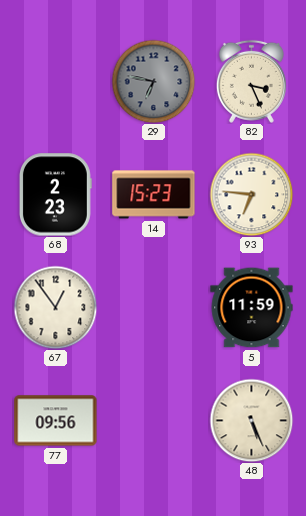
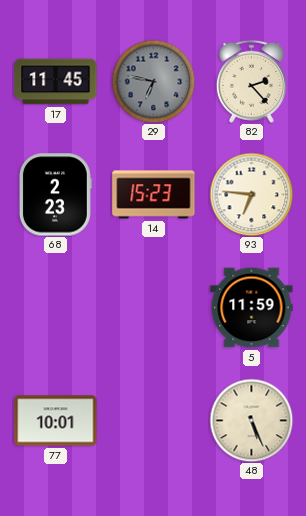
17: none -> 11:45
82: 3:26 -> 2:23
67: 12:54 -> none
77: 09:56 -> 10:01
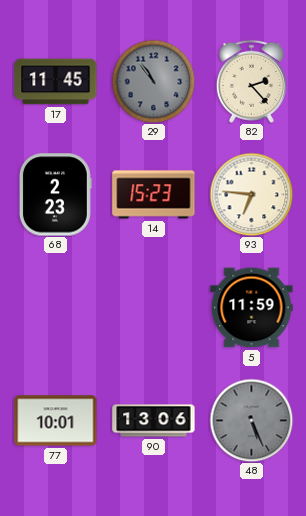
29: 6:47 -> 10:54
90: none -> 13:06
48 dial: cream -> grey
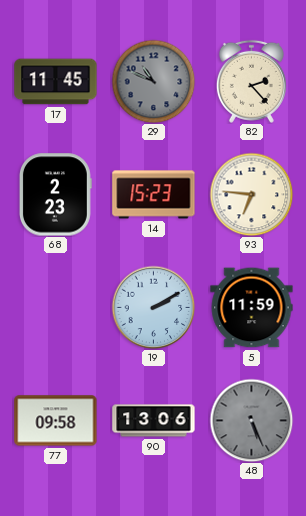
29: 10:54 -> 10:49
19: none -> 2:10
77: 10:01 -> 09:58
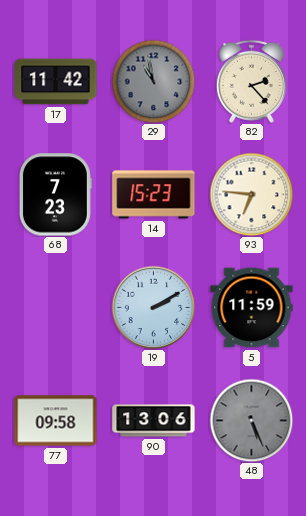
17: 11:45 -> 11:42
29: 10:49 -> 10:58
68: 2:23 -> 7:23
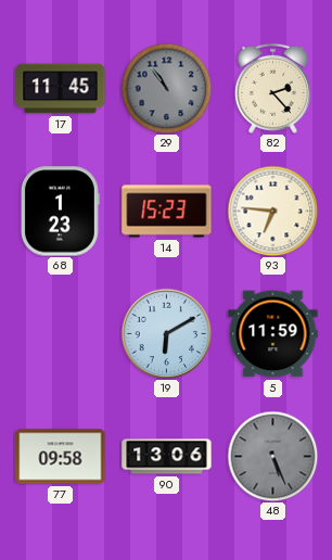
17: 11:42 -> 11:45
29: 10:58 -> 10:54
68: 7:23 -> 1:23
19: 2:10 -> 6:10
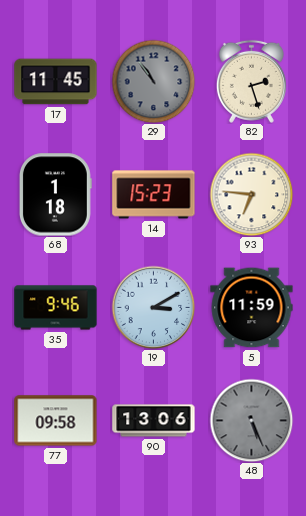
82: 2:23 -> 2:27
68: 1:23 -> 1:18
35: none -> 9:46
19: 6:10 -> 3:10
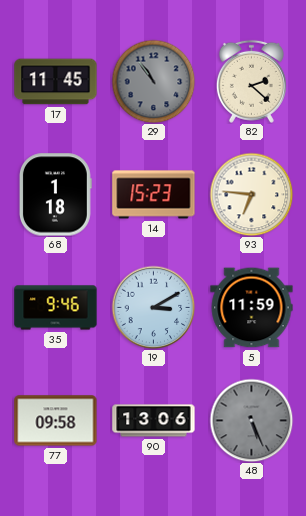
82: 2:27 -> 2:22
